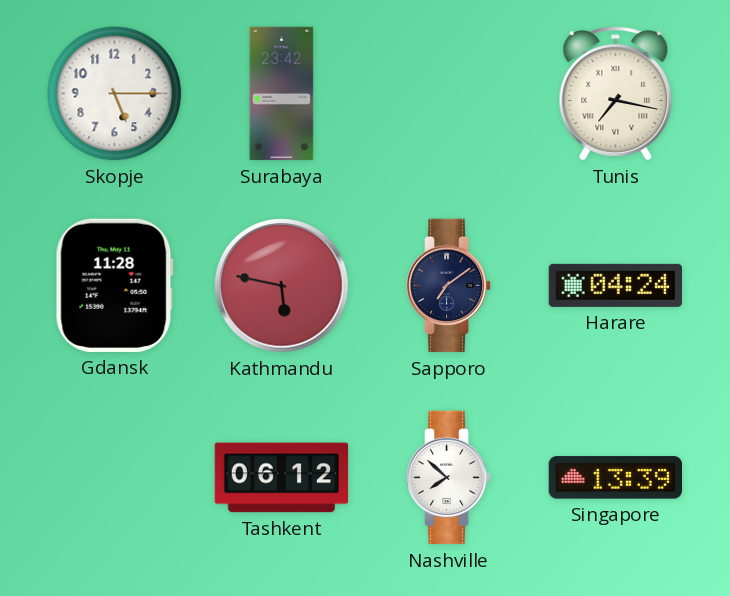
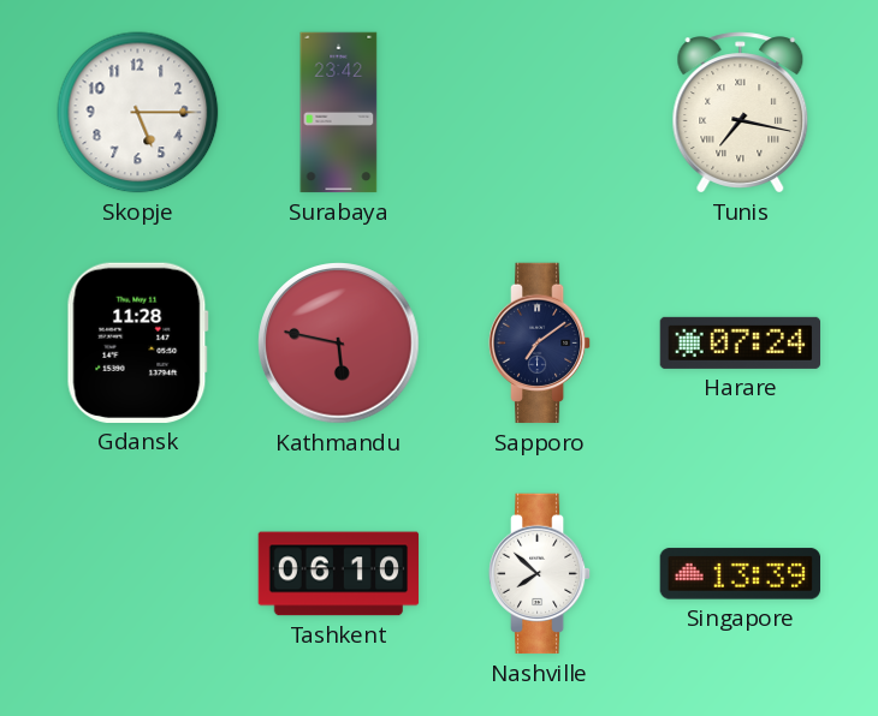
Harare: 04:24 -> 07:24
Tashkent: 06:12 -> 06:10
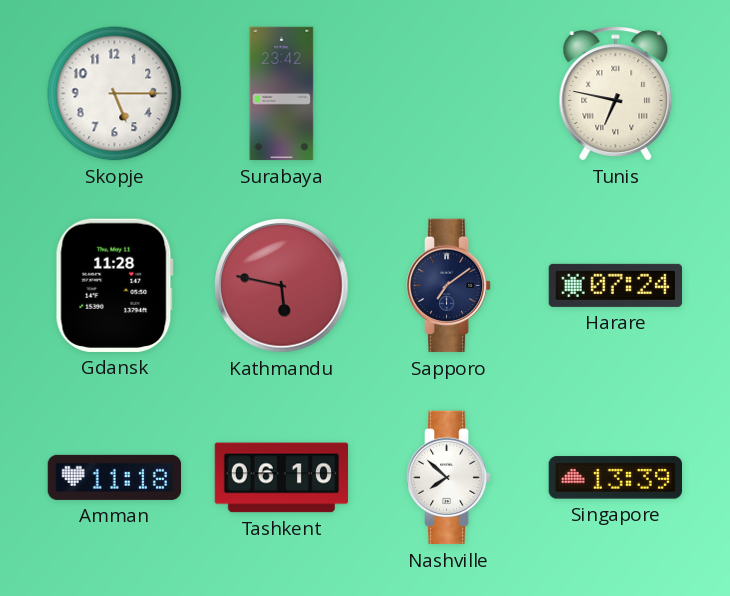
Tunis: 7:17 -> 6:47
Amman: none -> 11:18
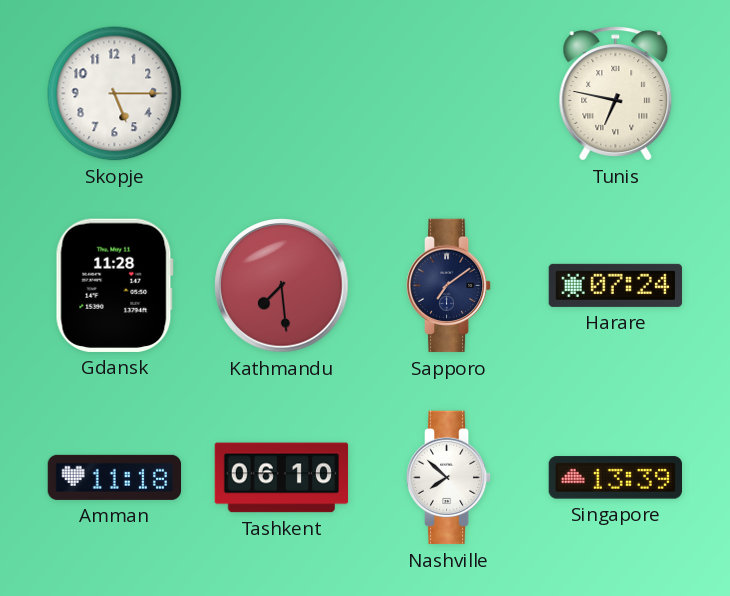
Surabaya: 23:42 -> none
Kathmandu: 5:47 -> 7:29
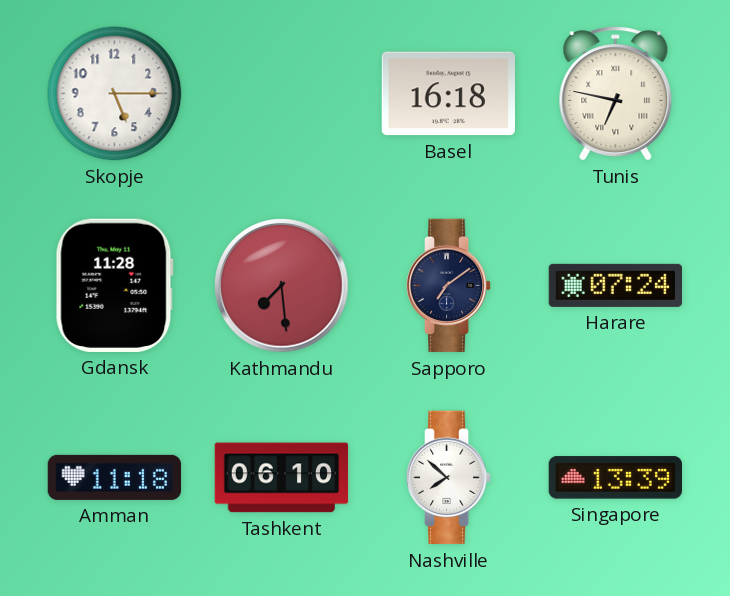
Basel: none -> 16:18
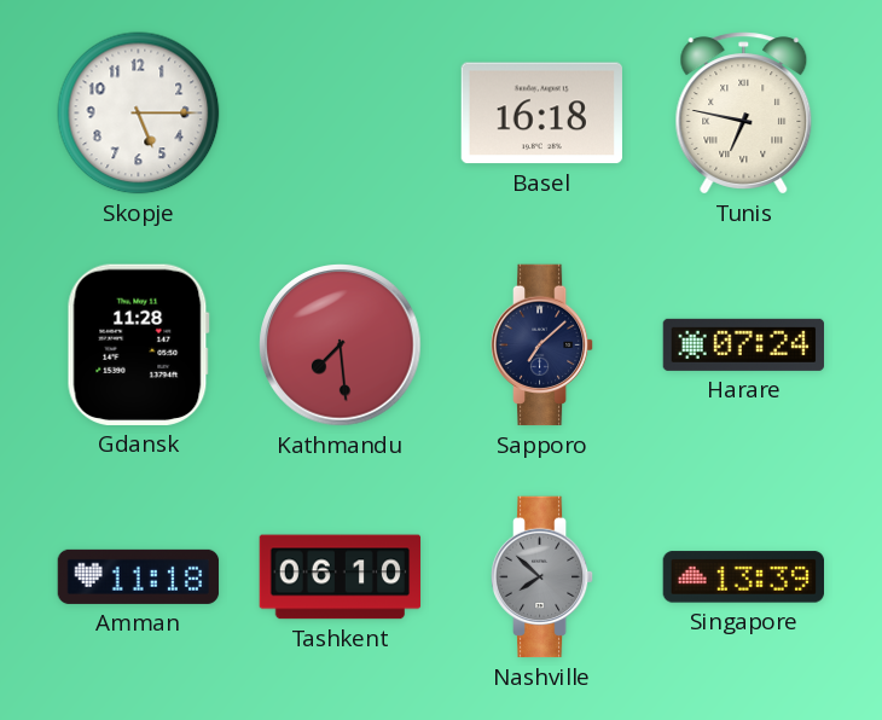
Sapporo: 7:09 -> 7:08
Nashville dial: white -> grey
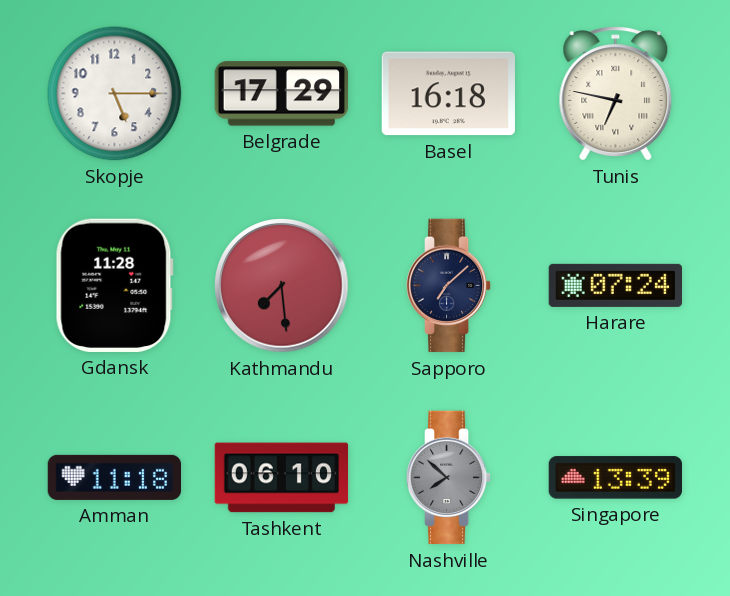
Belgrade: none -> 17:29
